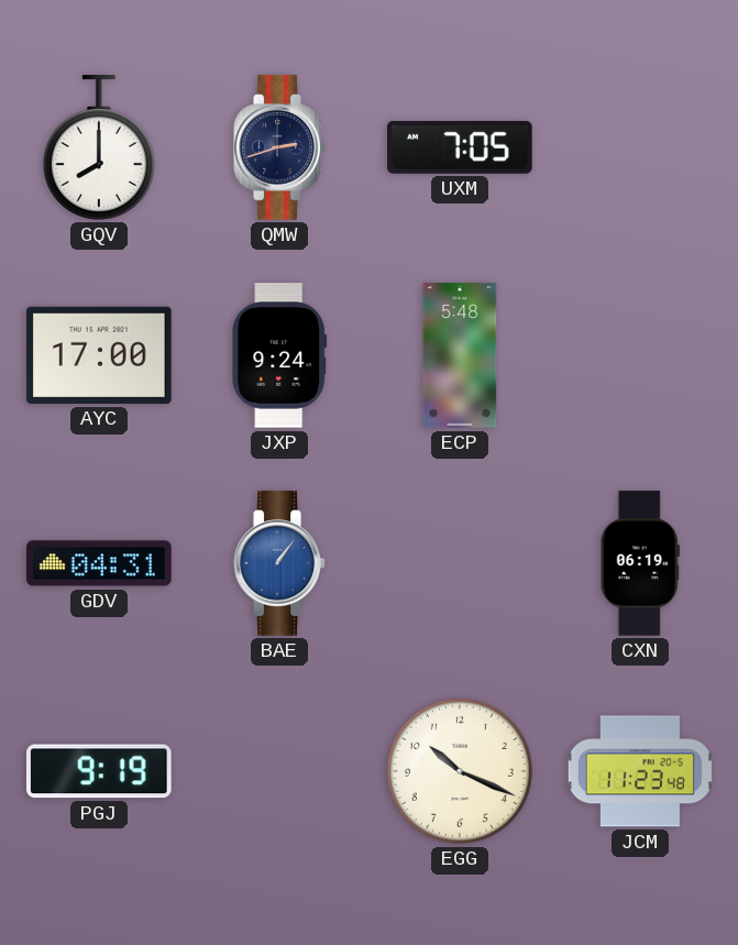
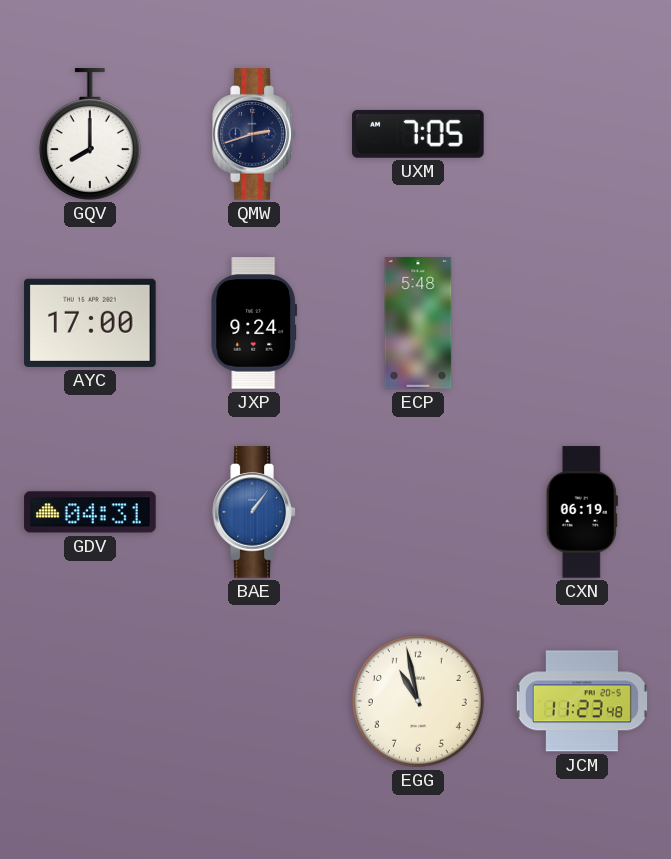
PGJ: 9:19 -> none
EGG: 10:19 -> 10:58
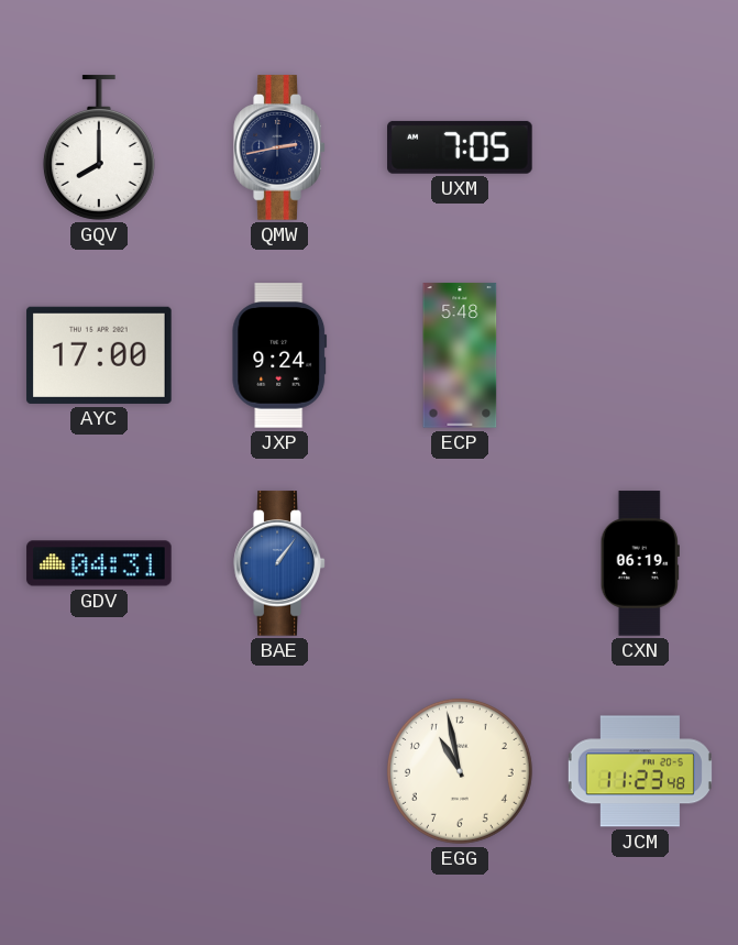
QMW: 2:42 -> 2:43
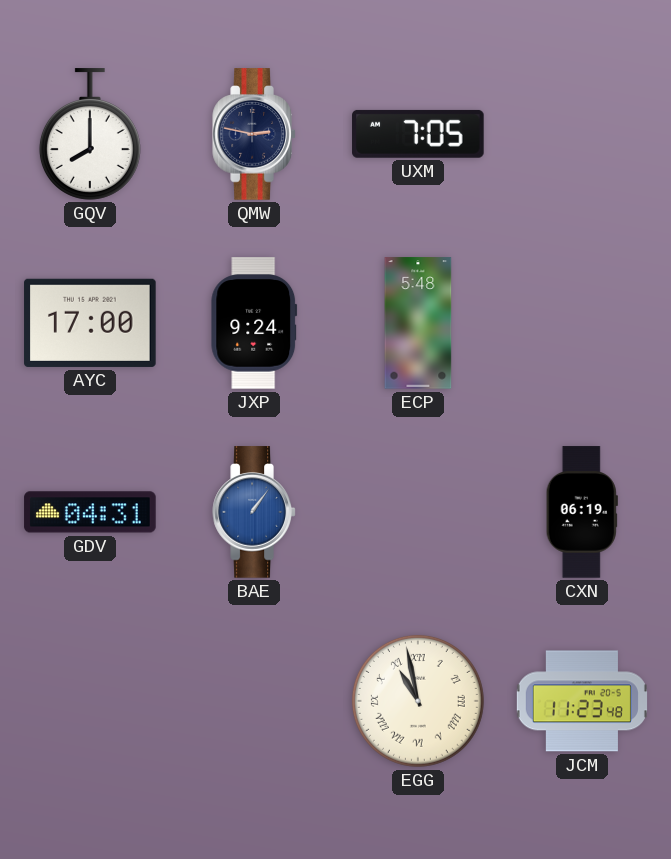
QMW: 2:43 -> 2:47
EGG numerals: Arabic -> Roman
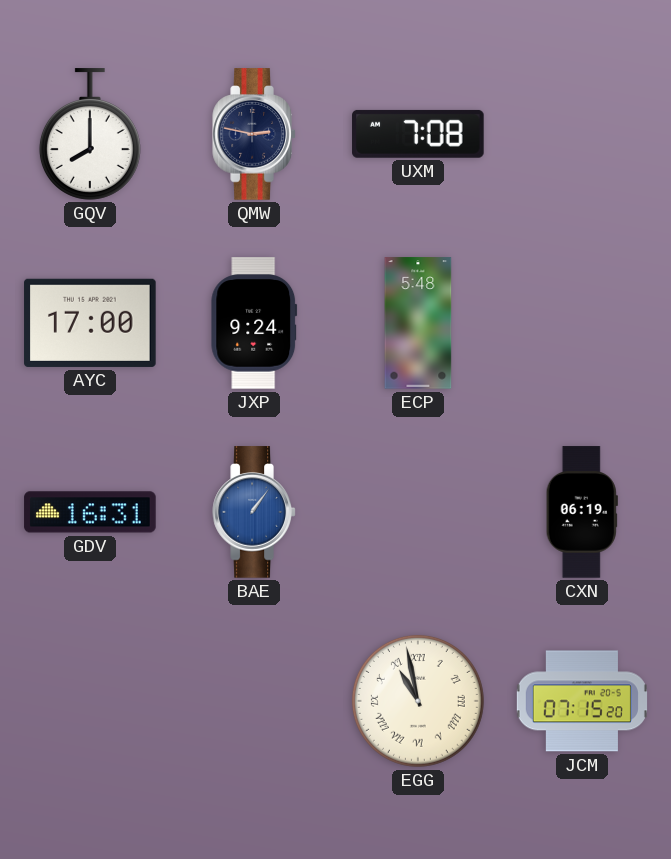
UXM: 7:05 -> 7:08
GDV: 04:31 -> 16:31
JCM: 11:23 -> 07:15
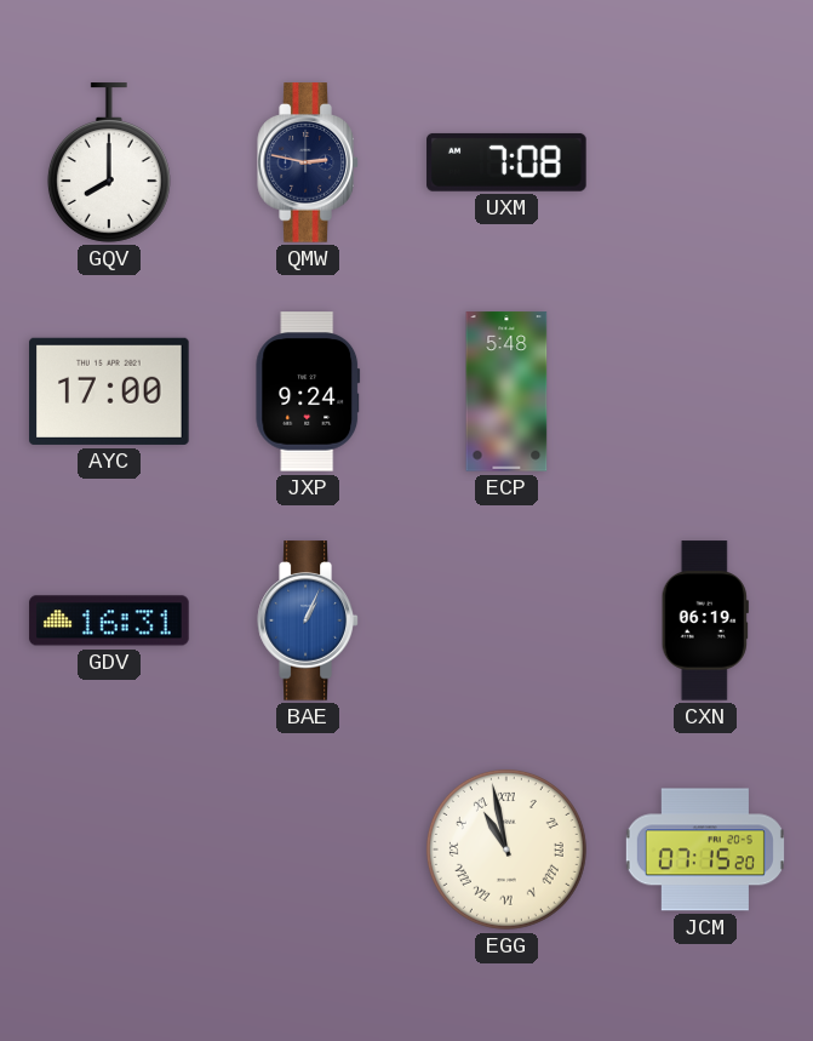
BAE: 1:06 -> 1:04
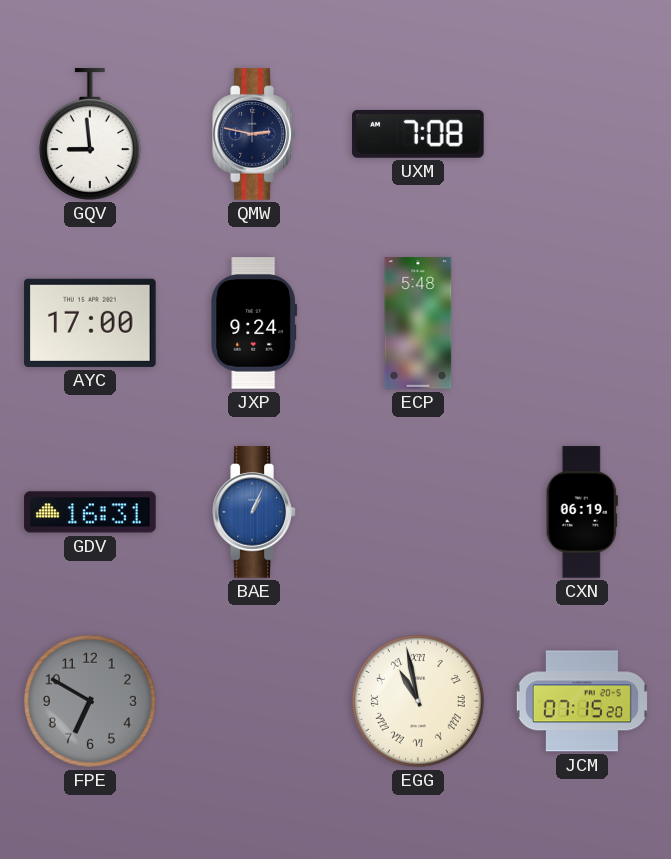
GQV: 8:00 -> 8:59
FPE: none -> 6:50
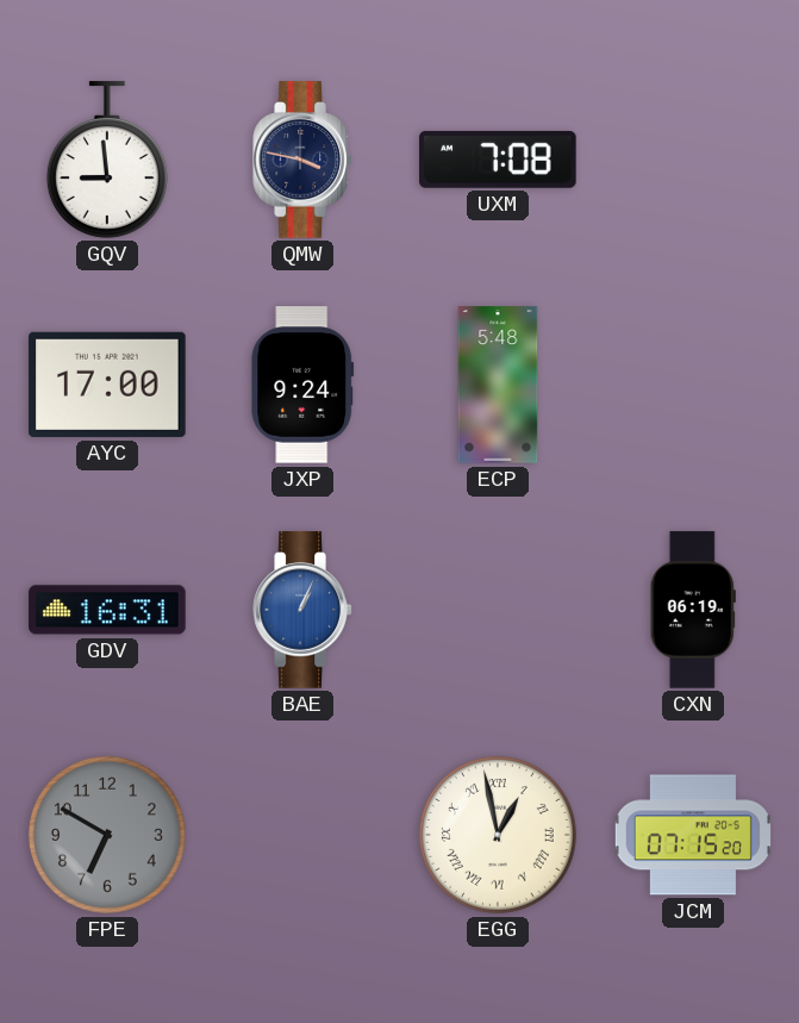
QMW: 2:47 -> 3:47
EGG: 10:58 -> 12:58
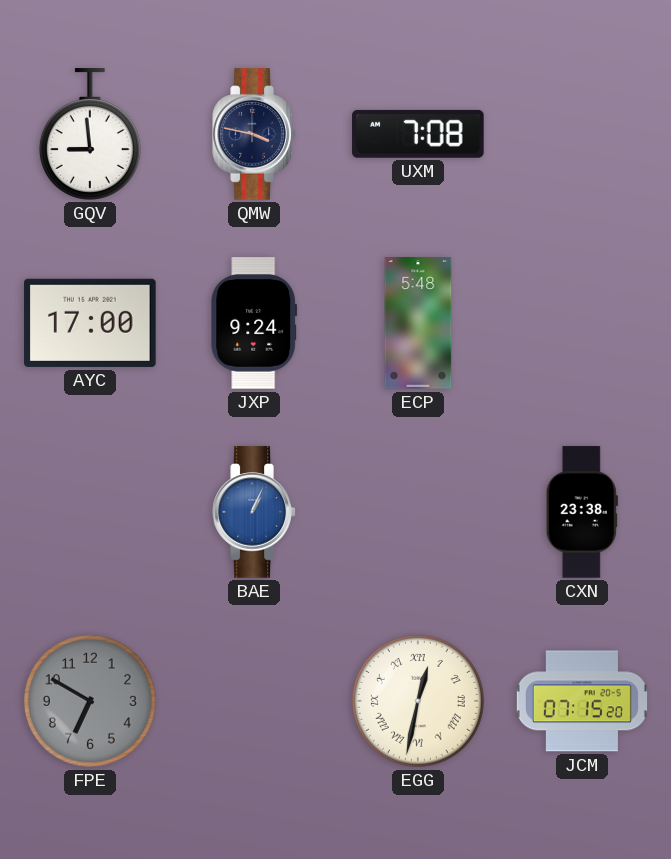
GDV: 16:31 -> none
CXN: 06:19 -> 23:38
EGG: 12:58 -> 12:32
